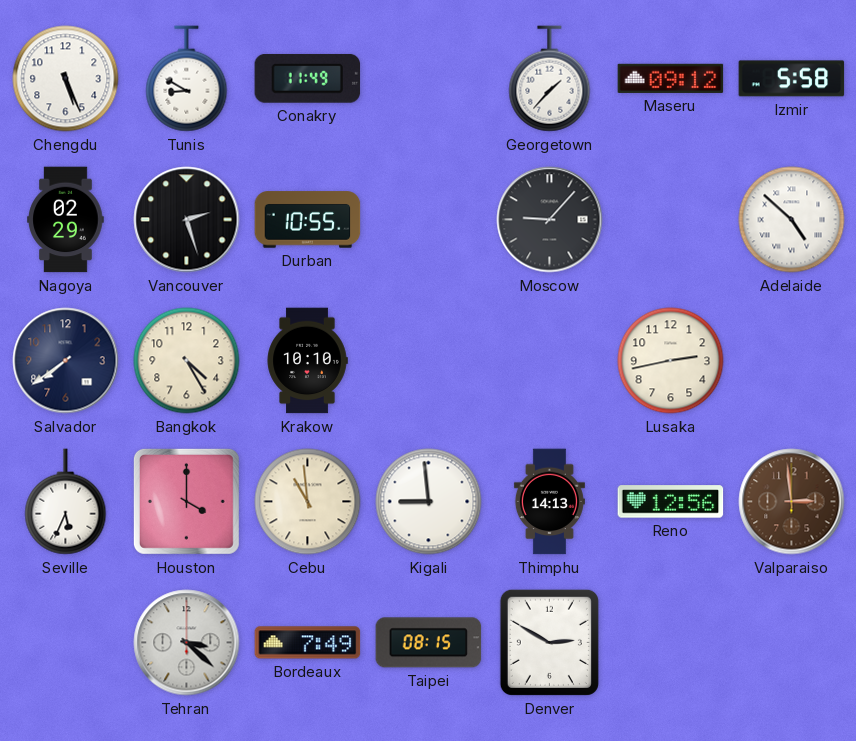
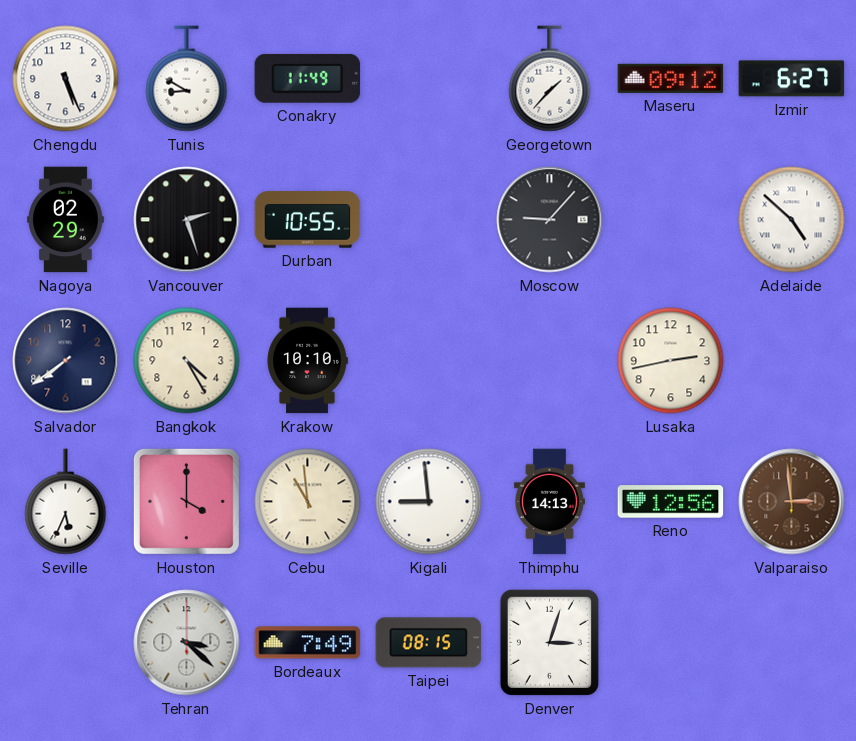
Izmir: 5:58 -> 6:27
Denver: 2:50 -> 3:03
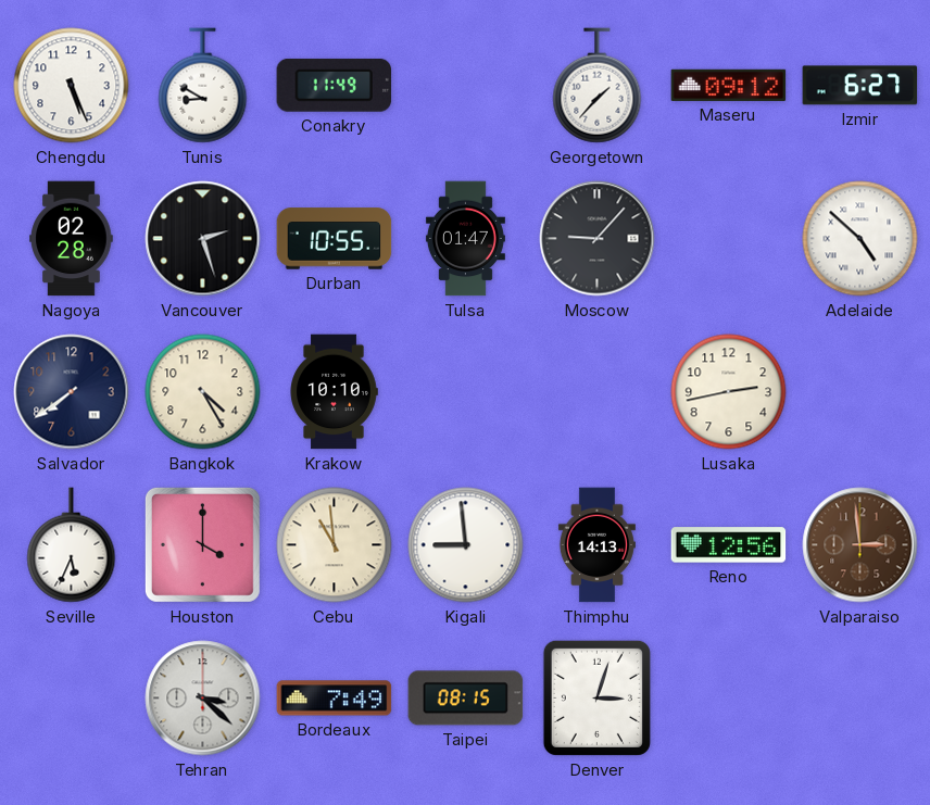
Nagoya: 02:29 -> 02:28
Tulsa: none -> 01:47
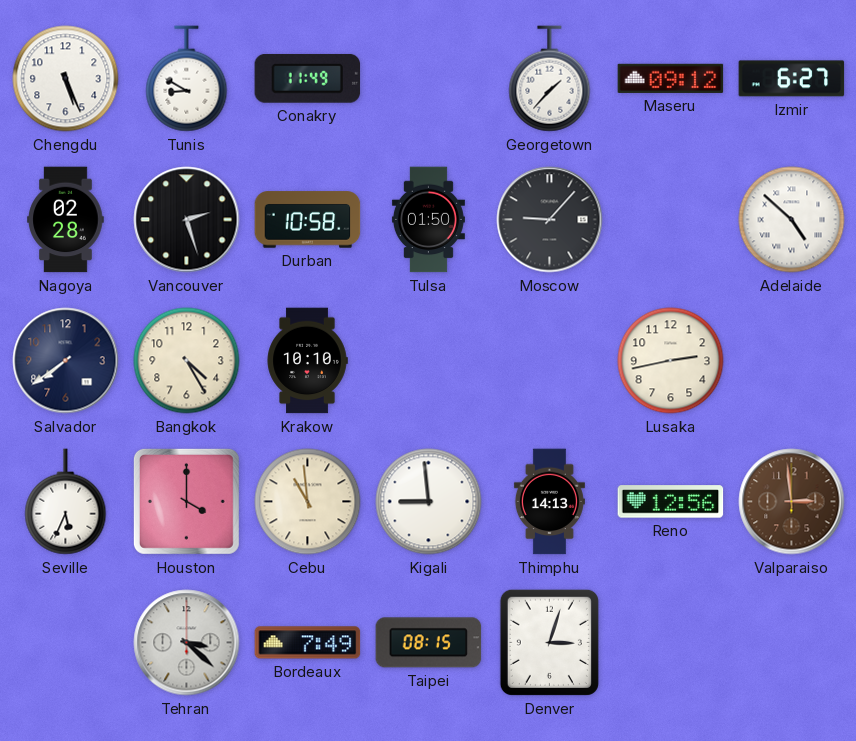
Durban: 10:55 -> 10:58
Tulsa: 01:47 -> 01:50
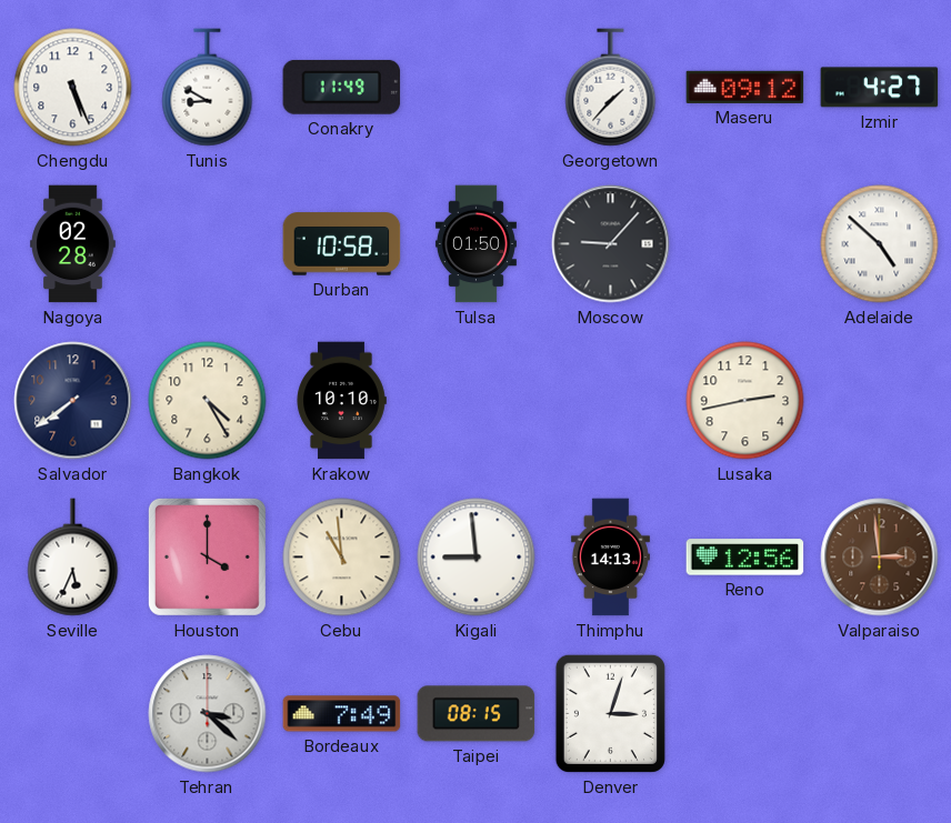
Izmir: 6:27 -> 4:27
Vancouver: 2:27 -> none
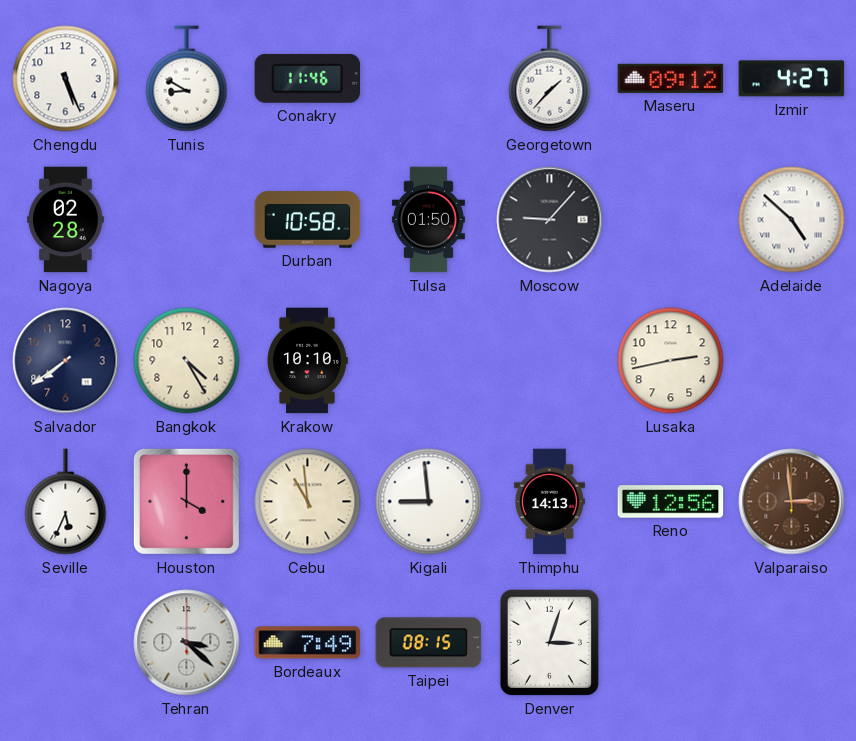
Conakry: 11:49 -> 11:46
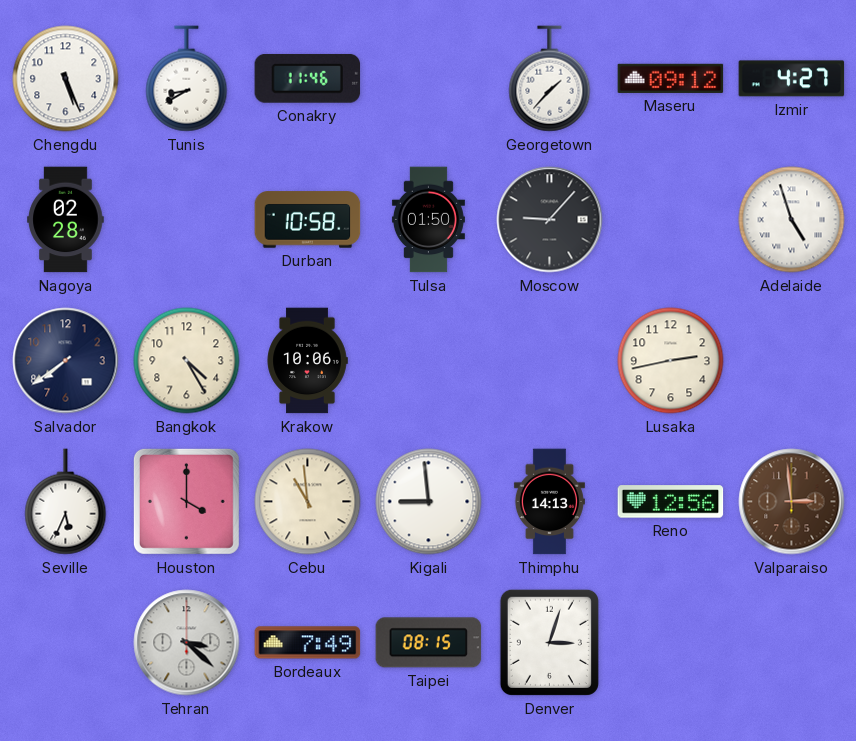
Tunis: 8:50 -> 8:40
Adelaide: 4:52 -> 4:57
Krakow: 10:10 -> 10:06
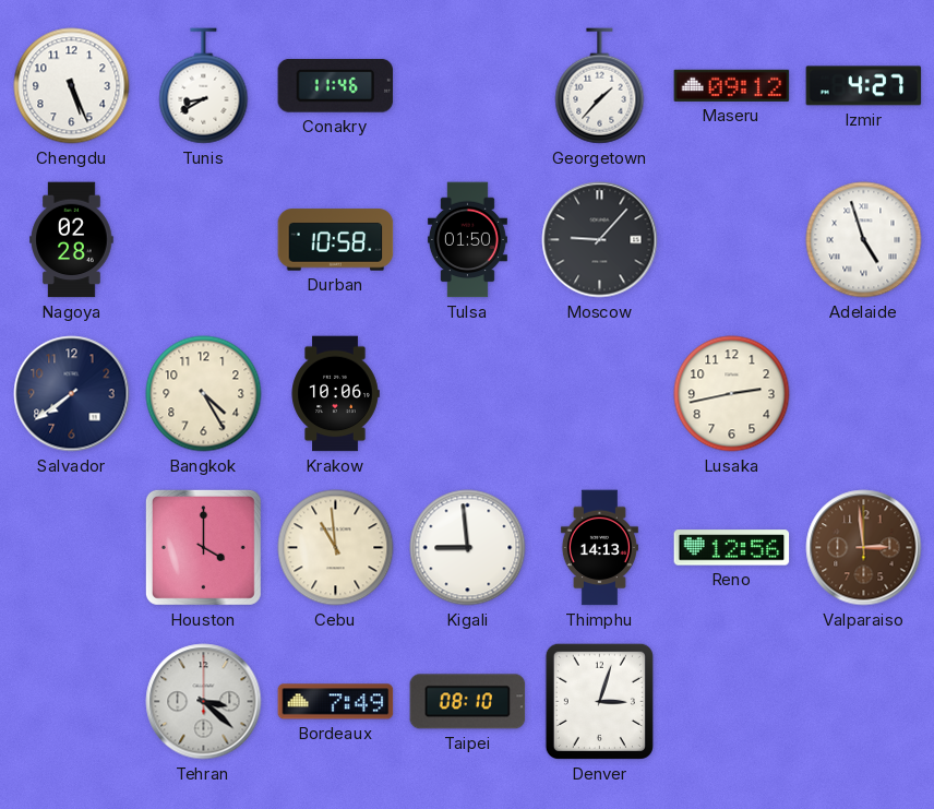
Seville: 5:34 -> none
Taipei: 08:15 -> 08:10
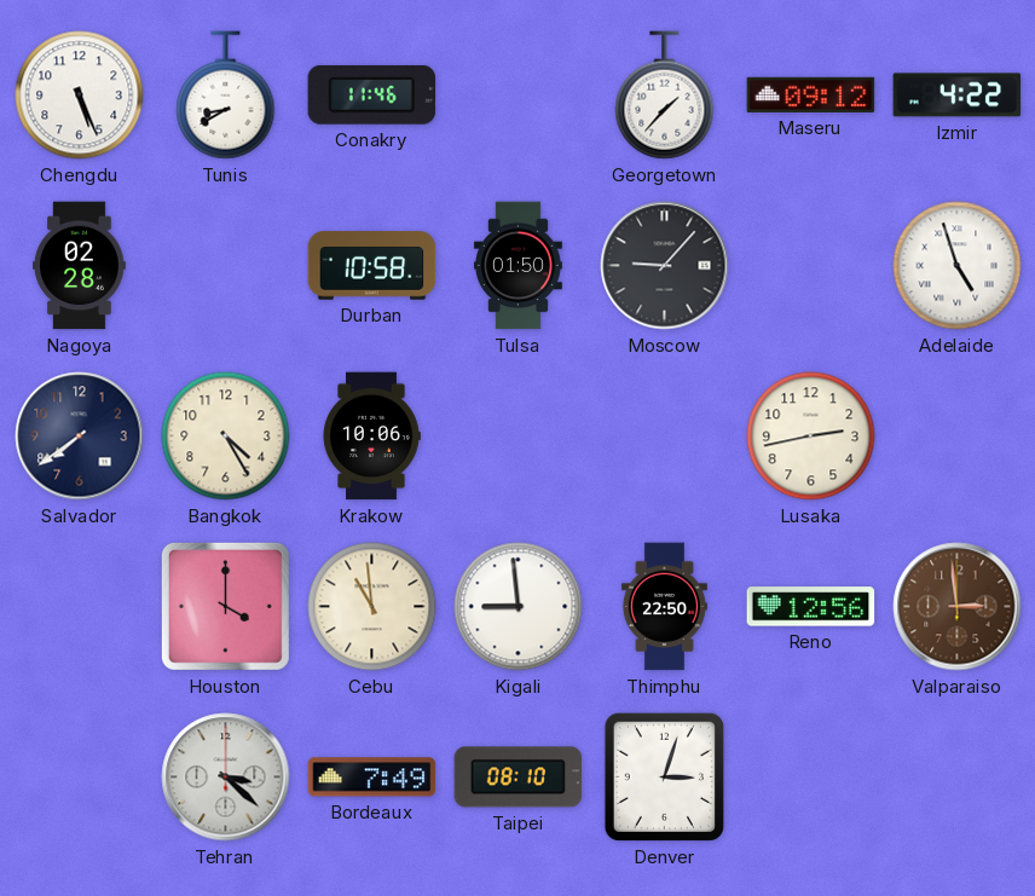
Izmir: 4:27 -> 4:22
Thimphu: 14:13 -> 22:50
